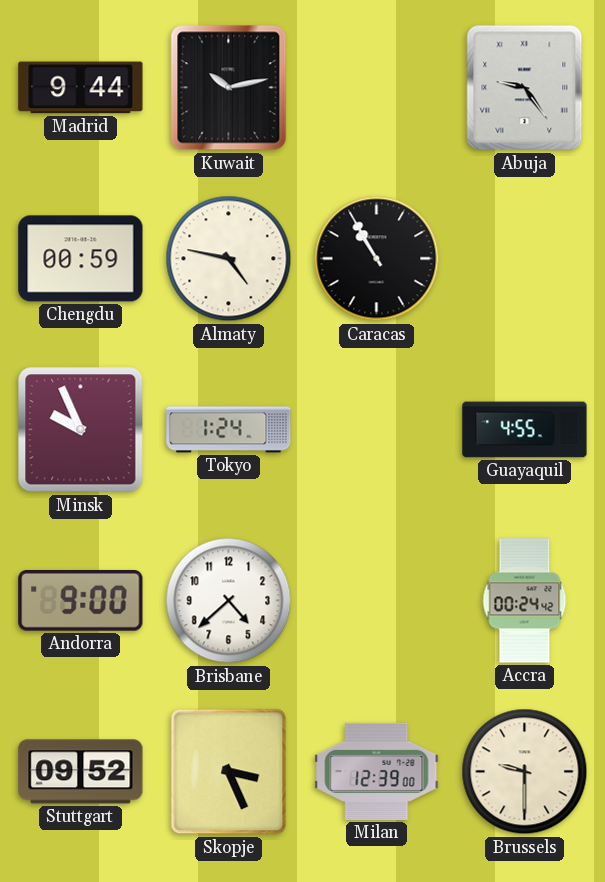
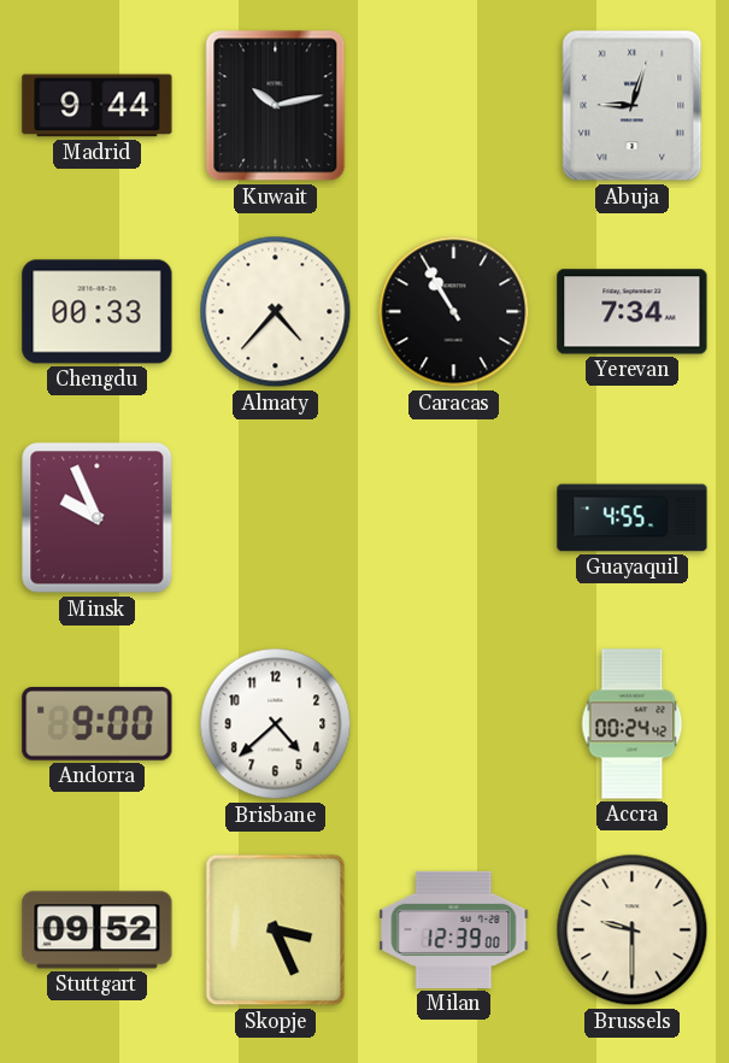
Abuja: 9:24 -> 9:03
Chengdu: 00:59 -> 00:33
Almaty: 4:47 -> 4:37
Yerevan: none -> 7:34
Tokyo: 1:24 -> none
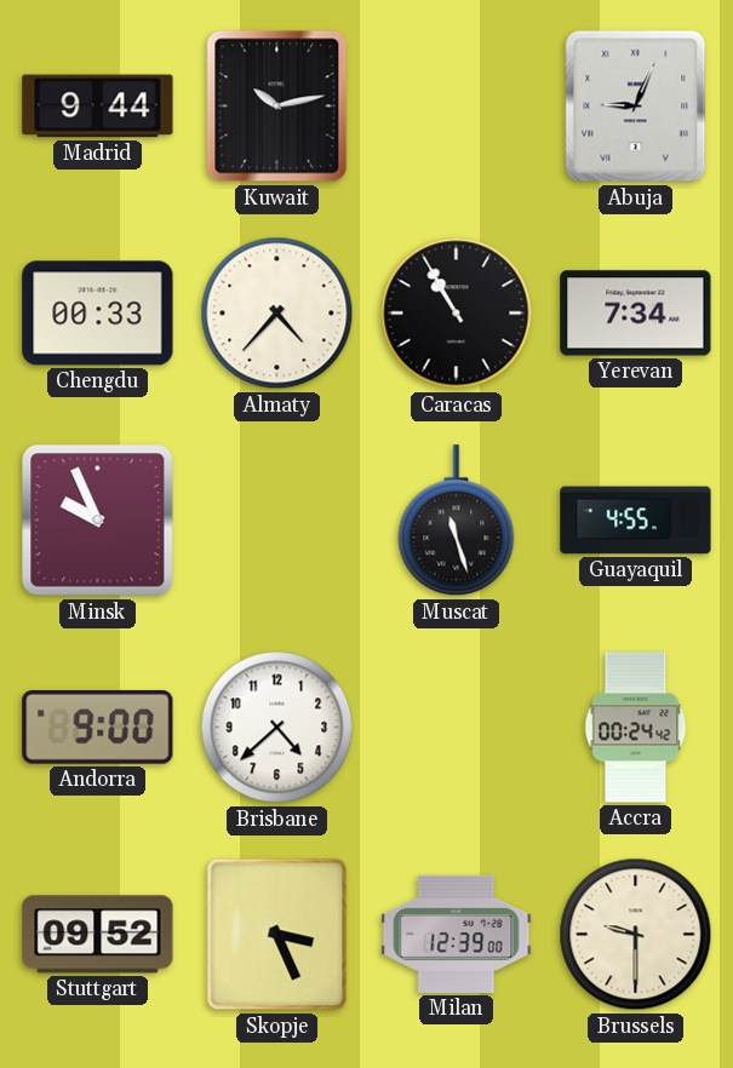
Abuja: 9:03 -> 9:04
Muscat: none -> 11:27
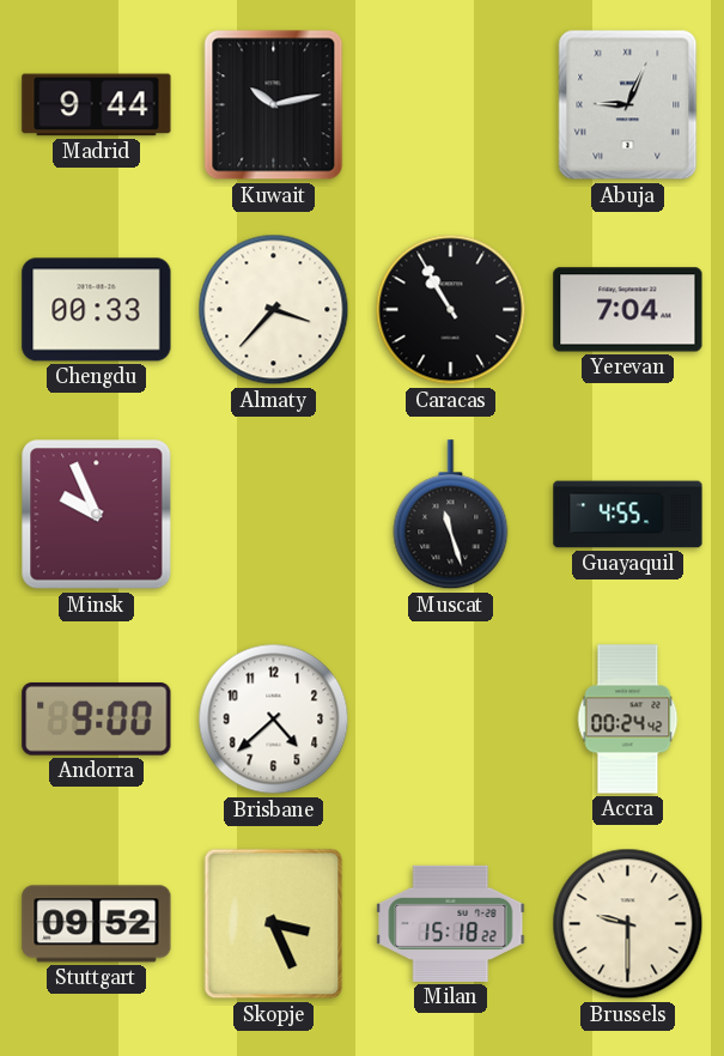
Almaty: 4:37 -> 3:37
Yerevan: 7:34 -> 7:04
Milan: 12:39 -> 15:18
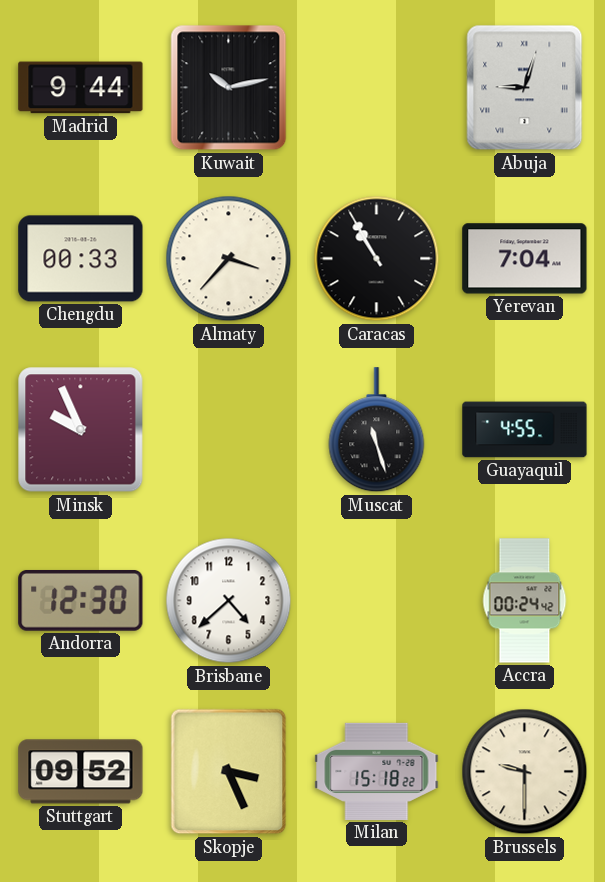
Abuja: 9:04 -> 9:03
Andorra: 9:00 -> 12:30
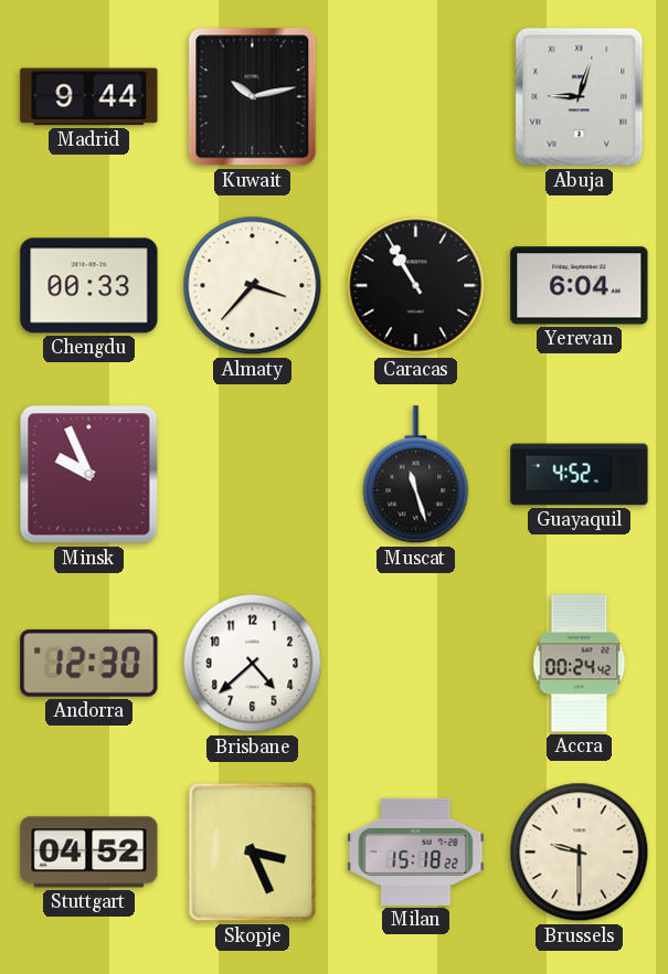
Yerevan: 7:04 -> 6:04
Guayaquil: 4:55 -> 4:52
Stuttgart: 09:52 -> 04:52
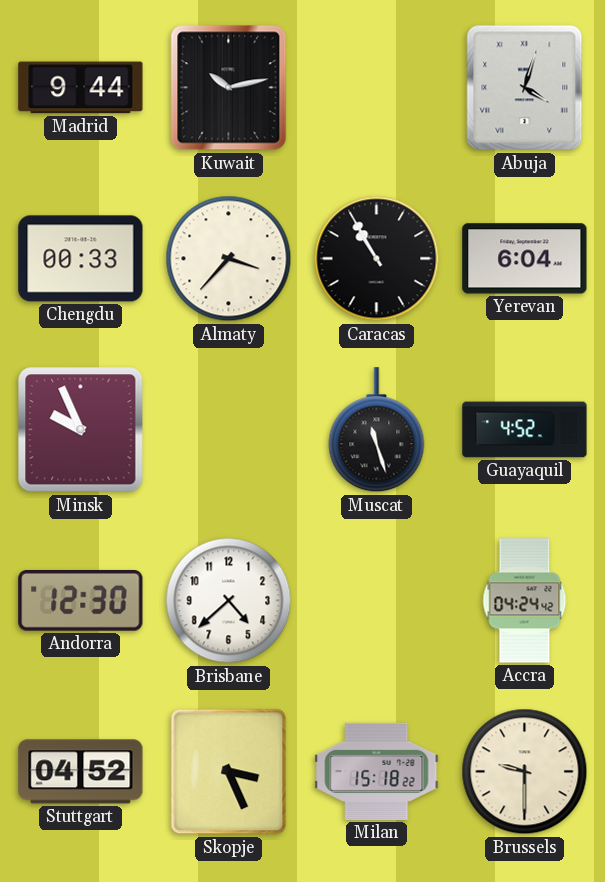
Abuja: 9:03 -> 4:03
Accra: 00:24 -> 04:24
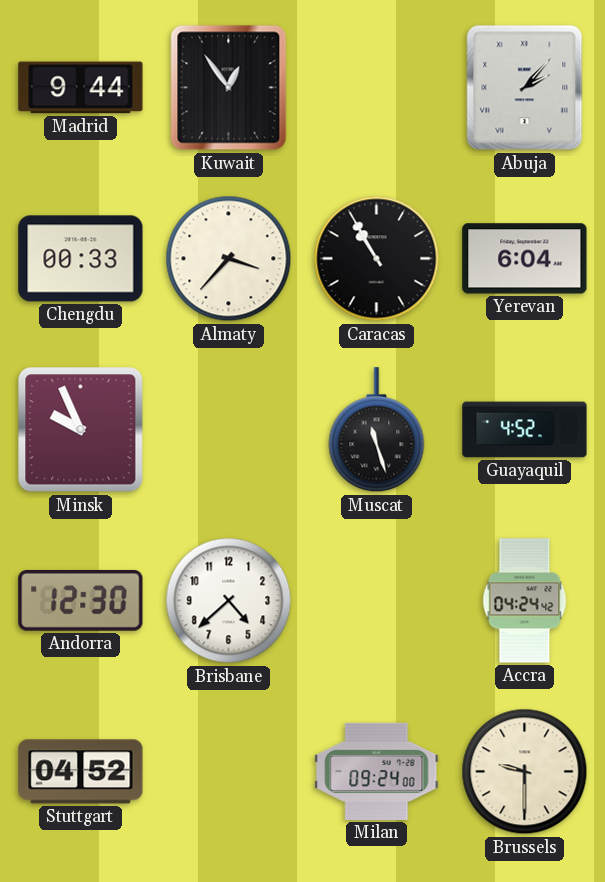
Kuwait: 10:13 -> 12:54
Abuja: 4:03 -> 2:07
Skopje: 3:26 -> none
Milan: 15:18 -> 09:24
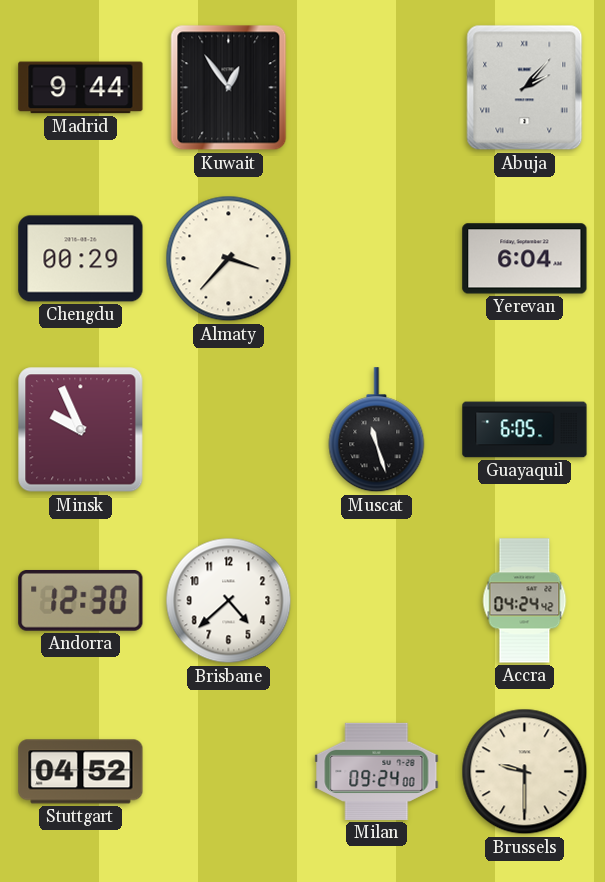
Chengdu: 00:33 -> 00:29
Caracas: 10:55 -> none
Guayaquil: 4:52 -> 6:05
